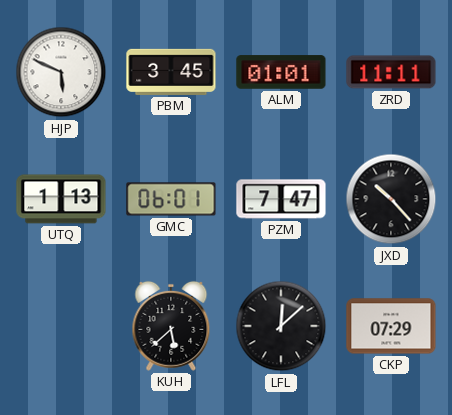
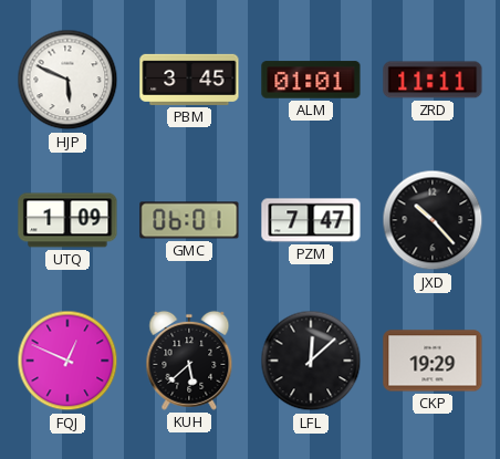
UTQ: 1:13 -> 1:09
FQJ: none -> 12:49
CKP: 07:29 -> 19:29
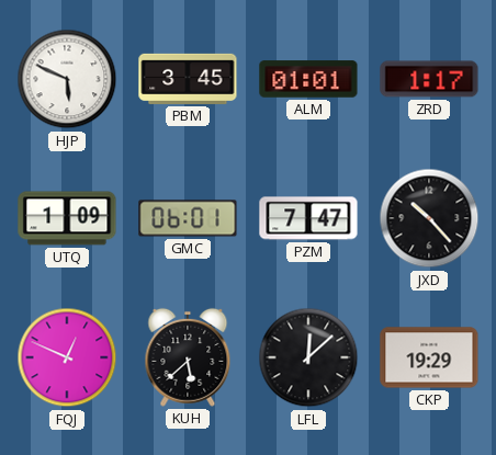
ZRD: 11:11 -> 1:17
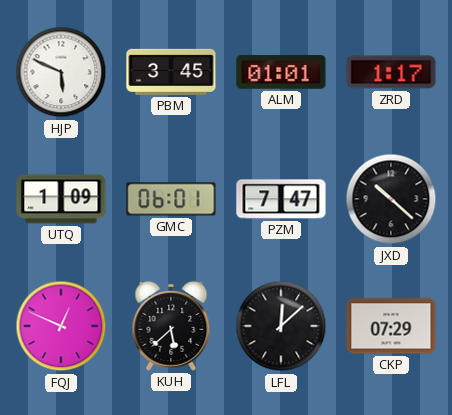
JXD: 10:23 -> 10:22
CKP: 19:29 -> 07:29
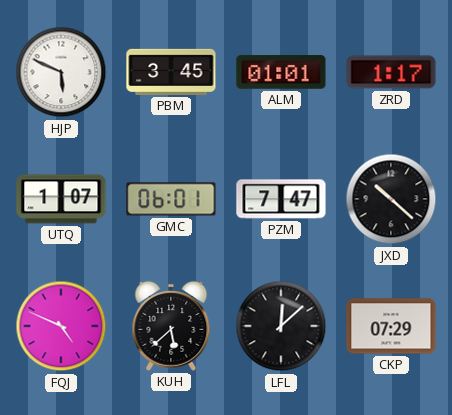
UTQ: 1:09 -> 1:07
FQJ: 12:49 -> 4:49
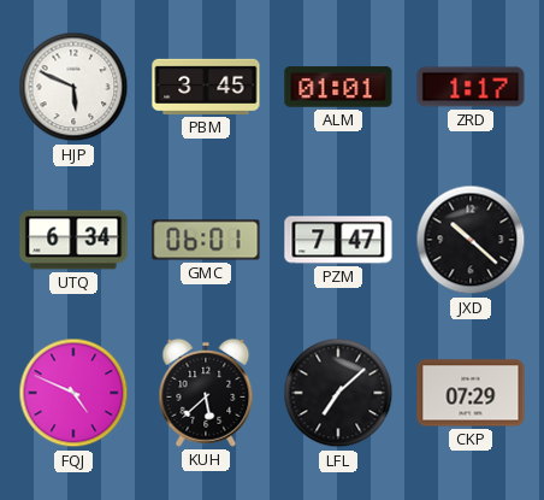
UTQ: 1:07 -> 6:34
LFL: 12:08 -> 7:08
